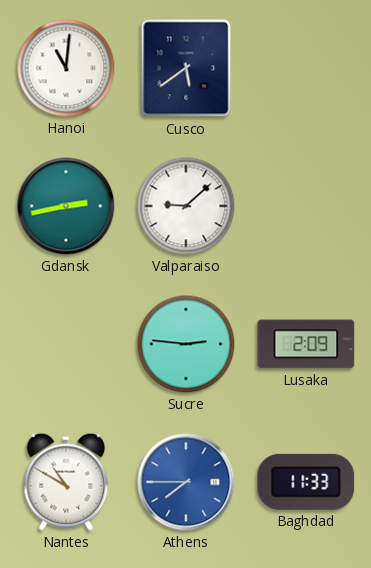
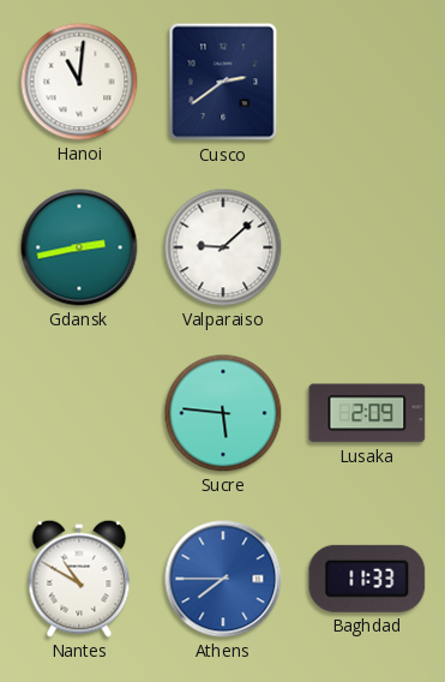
Cusco: 5:39 -> 2:39
Sucre: 2:46 -> 5:46
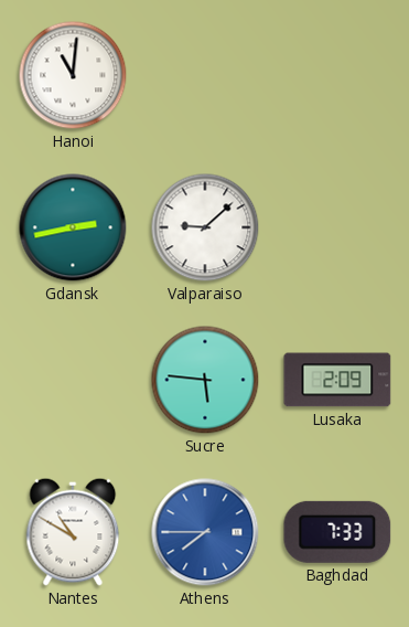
Cusco: 2:39 -> none
Baghdad: 11:33 -> 7:33
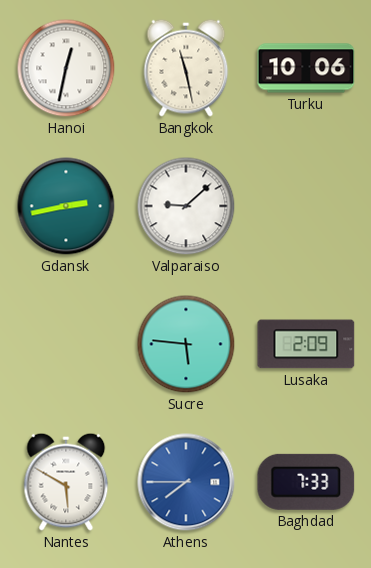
Hanoi: 11:01 -> 12:32
Bangkok: none -> 11:28
Turku: none -> 10:06
Nantes: 10:50 -> 5:50
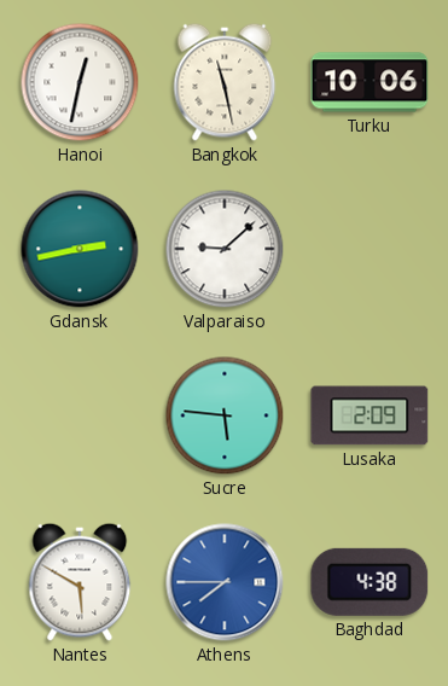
Baghdad: 7:33 -> 4:38
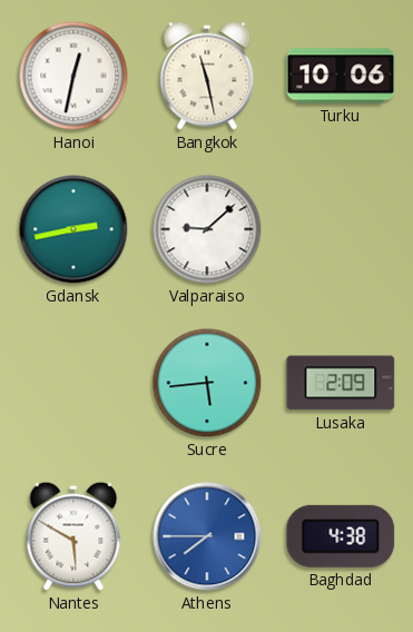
Sucre: 5:46 -> 5:44
